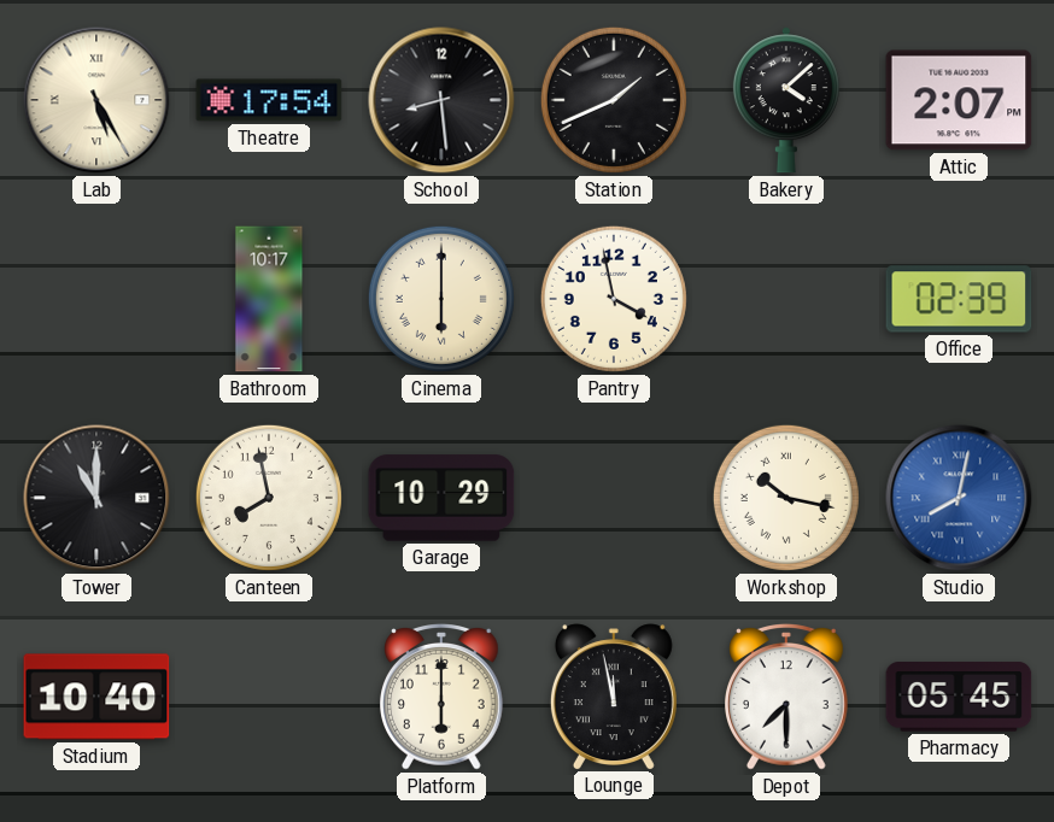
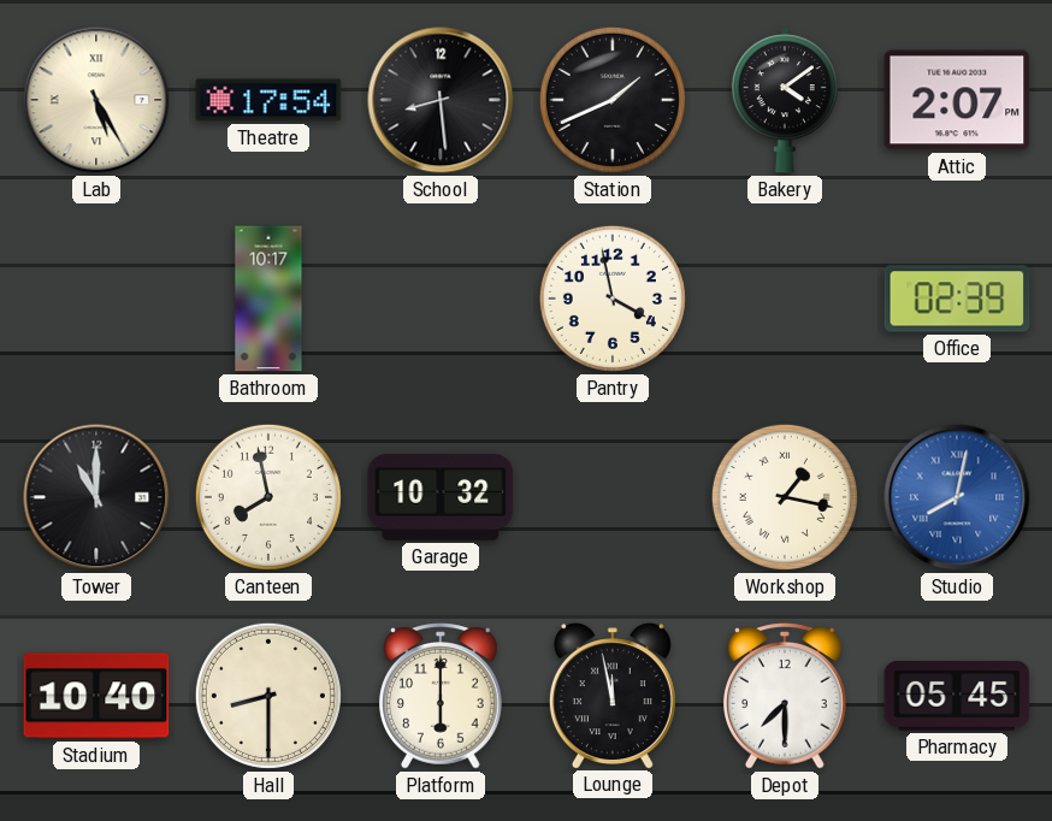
Bakery: 4:08 -> 4:09
Cinema: 6:00 -> none
Garage: 10:29 -> 10:32
Workshop: 10:17 -> 1:17
Hall: none -> 8:30
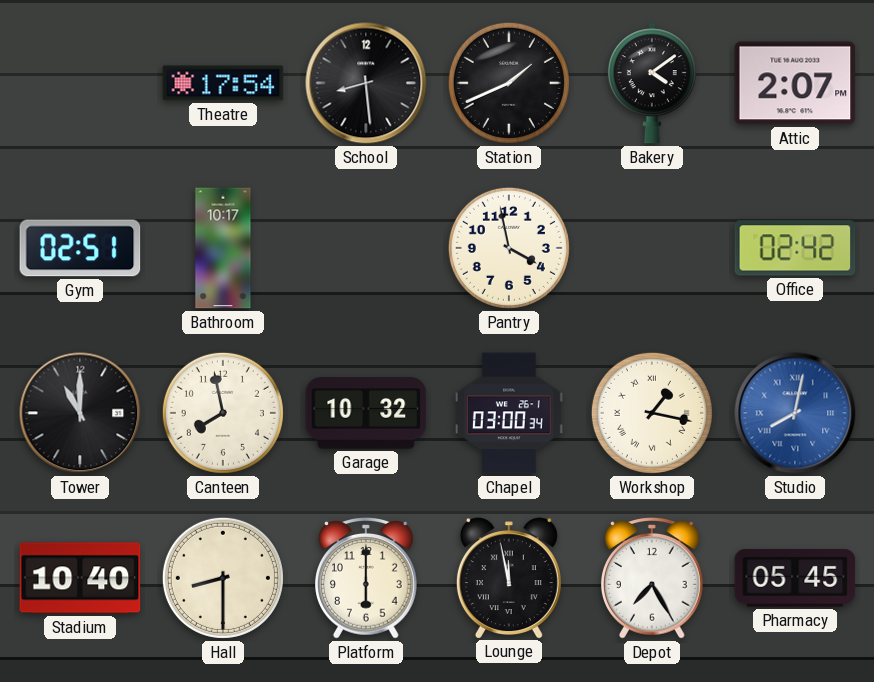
Lab: 5:25 -> none
Gym: none -> 02:51
Office: 02:39 -> 02:42
Chapel: none -> 03:00
Depot: 7:30 -> 7:25
